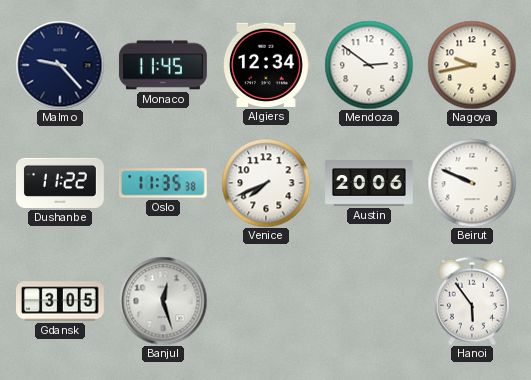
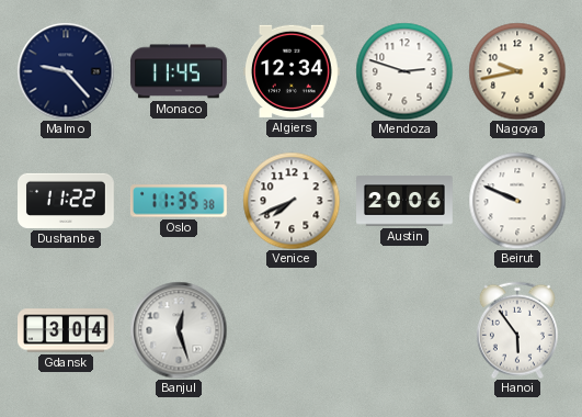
Mendoza: 2:51 -> 2:48
Gdansk: 3:05 -> 3:04
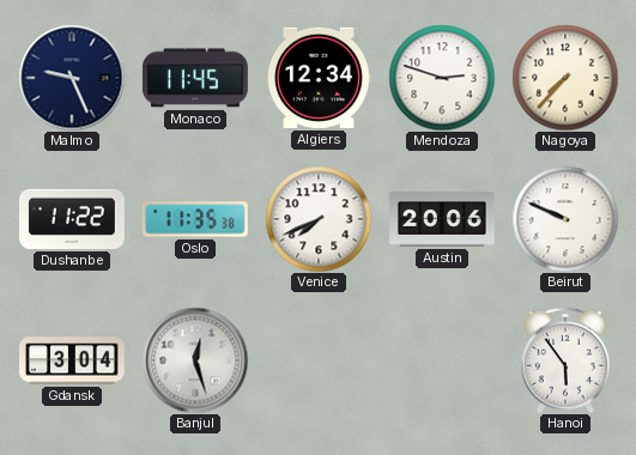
Malmo: 9:23 -> 9:26
Nagoya: 9:43 -> 7:37
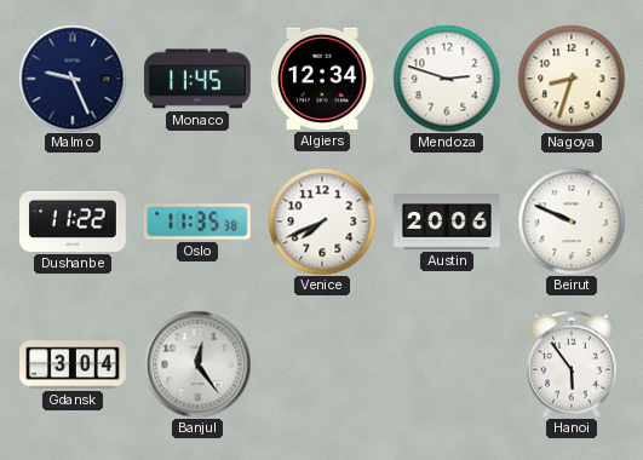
Nagoya: 7:37 -> 8:33
Banjul: 12:27 -> 12:24
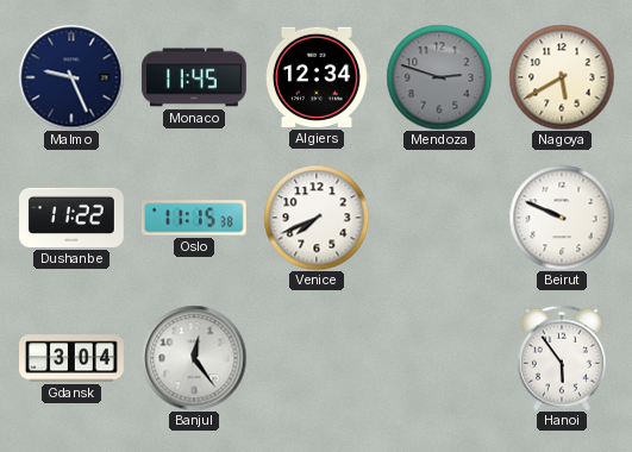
Mendoza dial: white -> grey
Nagoya: 8:33 -> 5:40
Oslo: 11:35 -> 11:15
Austin: 20:06 -> none
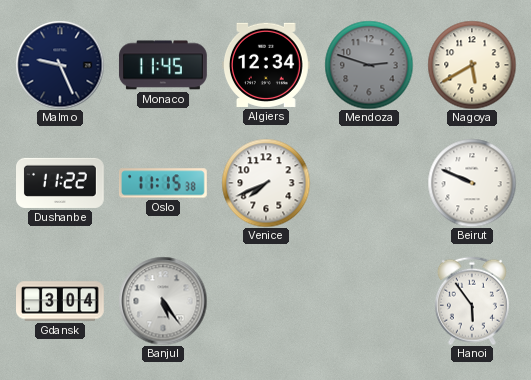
Banjul: 12:24 -> 5:24
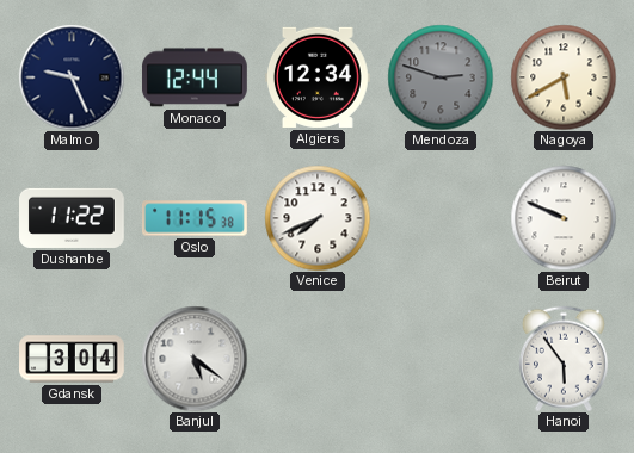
Monaco: 11:45 -> 12:44
Banjul: 5:24 -> 5:21
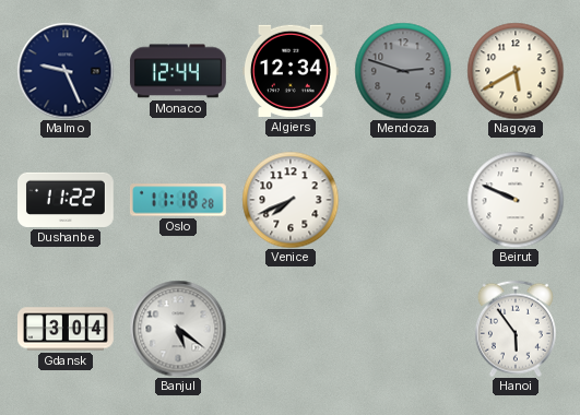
Oslo: 11:15 -> 11:18
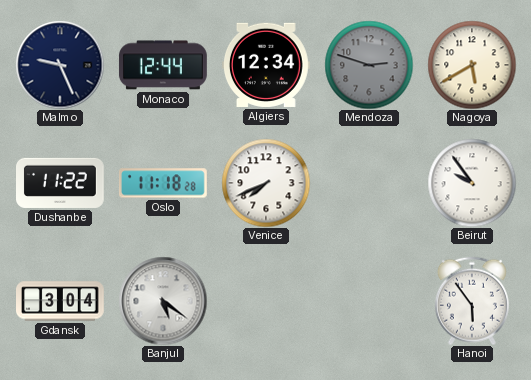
Beirut: 9:49 -> 9:54
